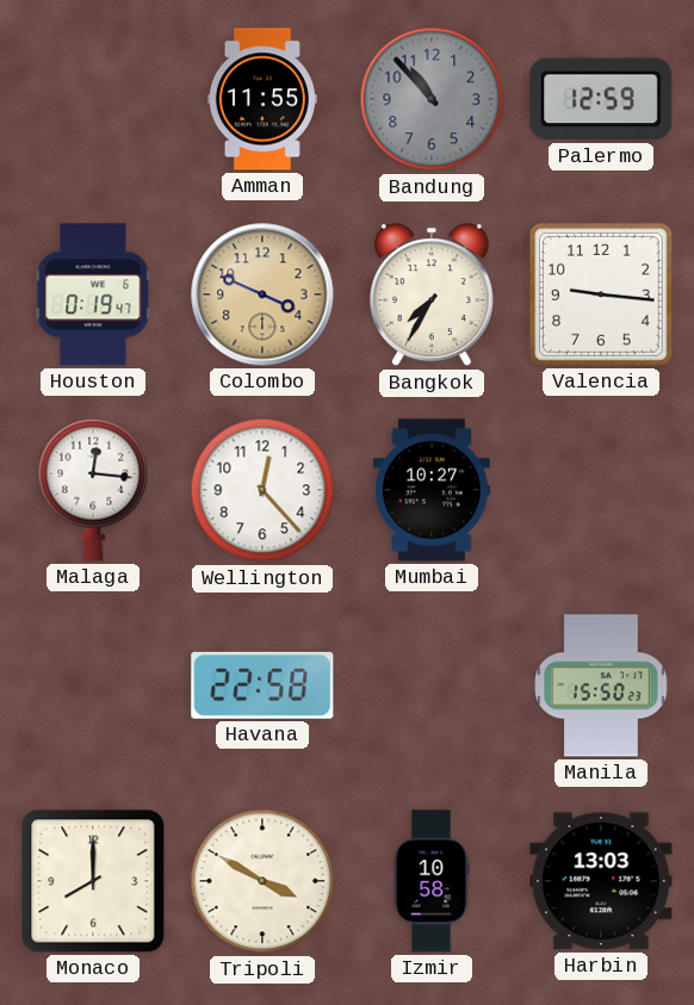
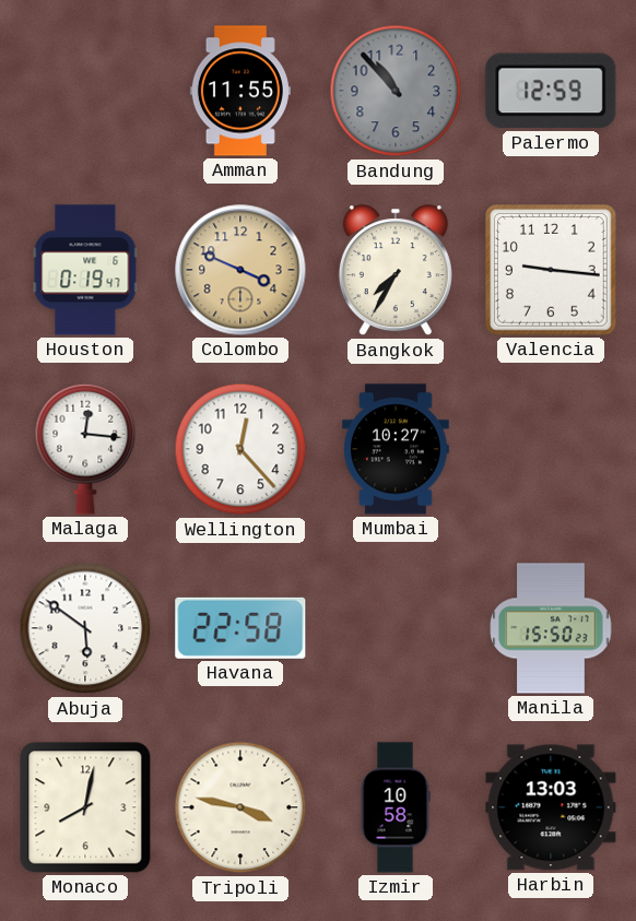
Abuja: none -> 5:51
Monaco: 8:00 -> 8:02
Tripoli: 3:50 -> 3:47
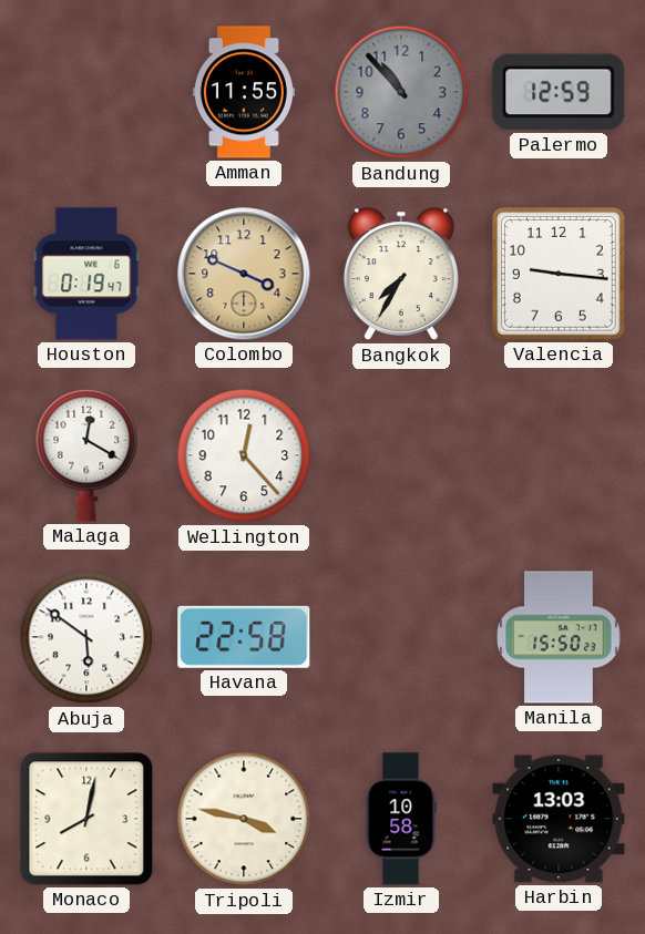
Malaga: 12:16 -> 12:20
Mumbai: 10:27 -> none
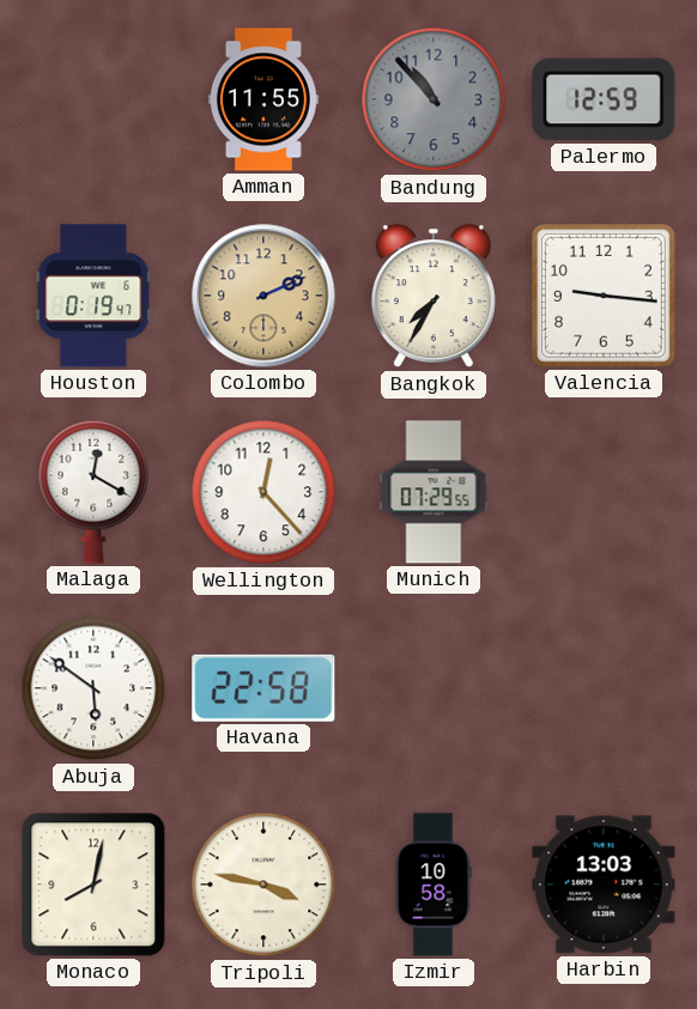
Colombo: 3:49 -> 2:11
Munich: none -> 07:29
Manila: 15:50 -> none
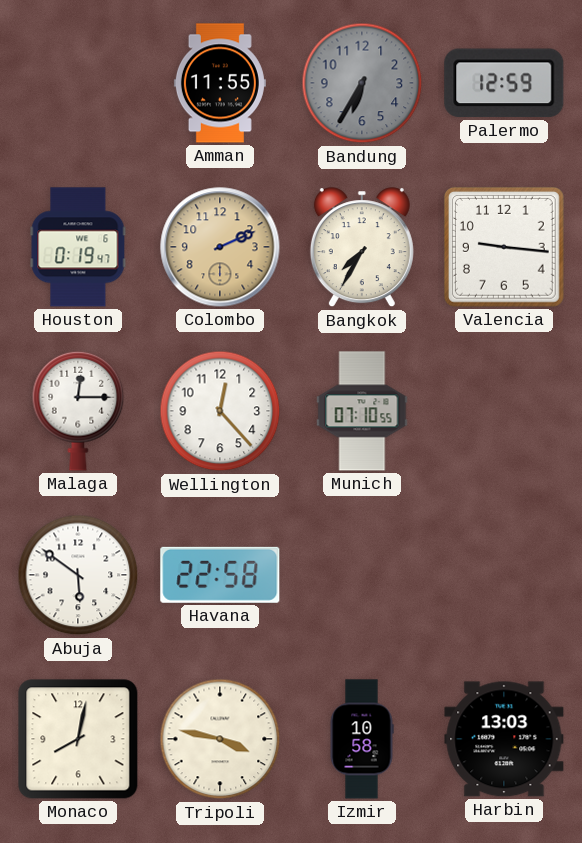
Bandung: 10:53 -> 6:35
Malaga: 12:20 -> 12:15
Munich: 07:29 -> 07:10
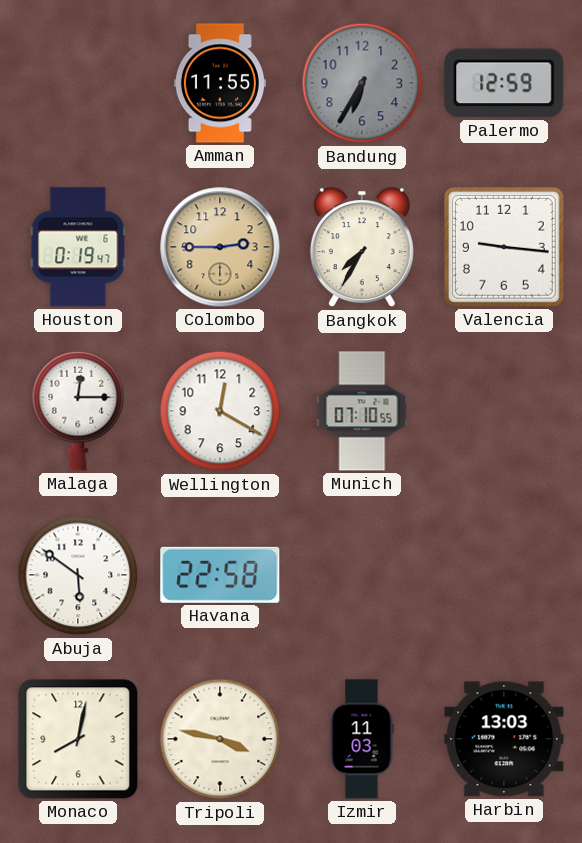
Colombo: 2:11 -> 2:45
Wellington: 12:23 -> 12:20
Izmir: 10:58 -> 11:03
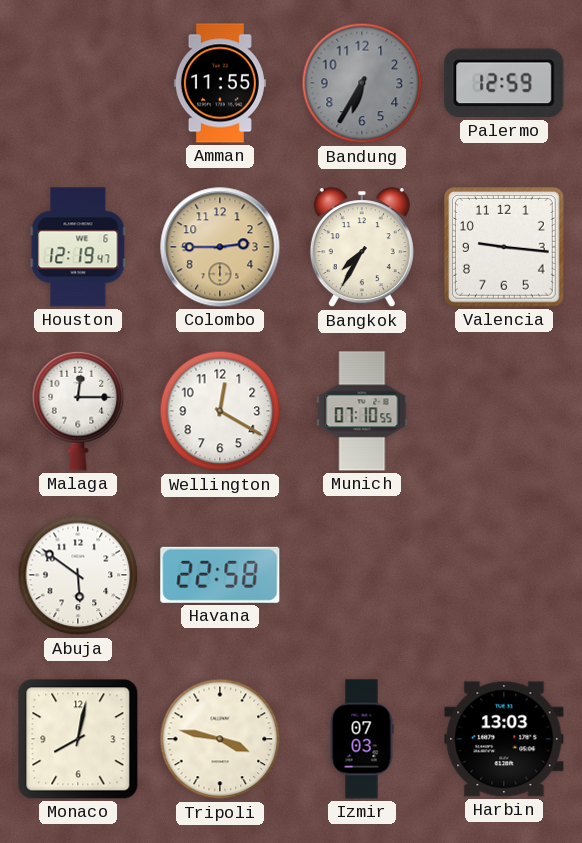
Houston: 0:19 -> 12:19
Izmir: 11:03 -> 07:03
